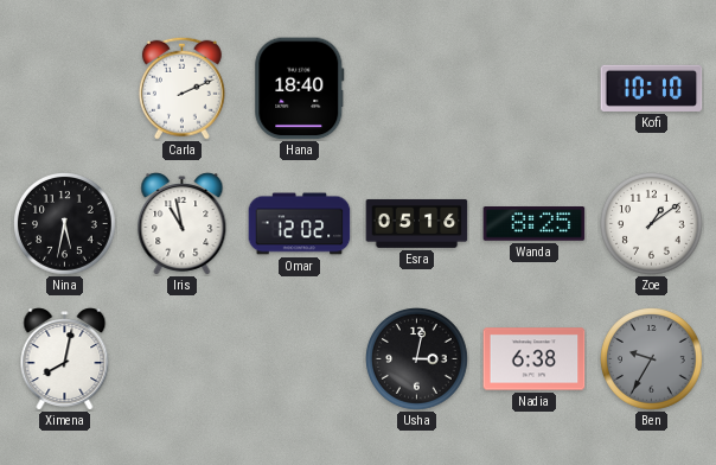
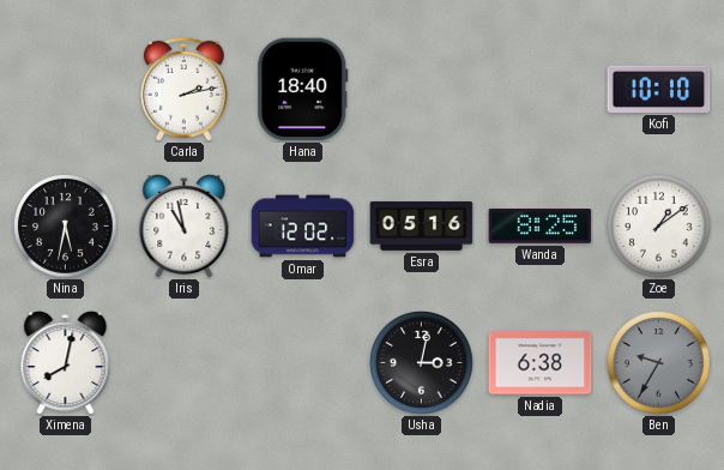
Carla: 2:11 -> 2:13
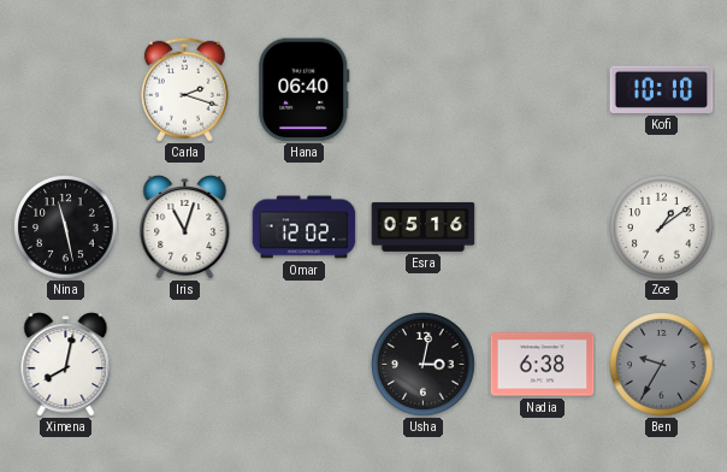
Carla: 2:13 -> 2:18
Hana: 18:40 -> 06:40
Nina: 5:32 -> 11:28
Iris: 10:58 -> 11:03
Wanda: 8:25 -> none
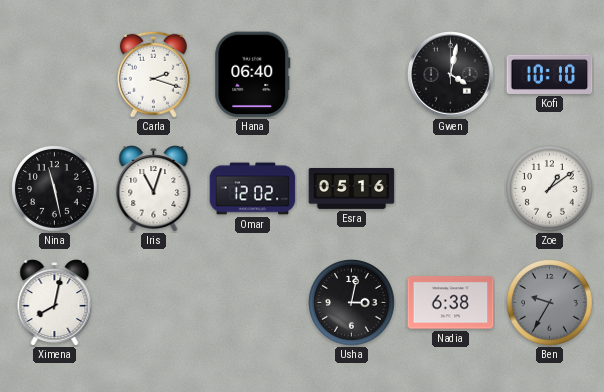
Gwen: none -> 4:02
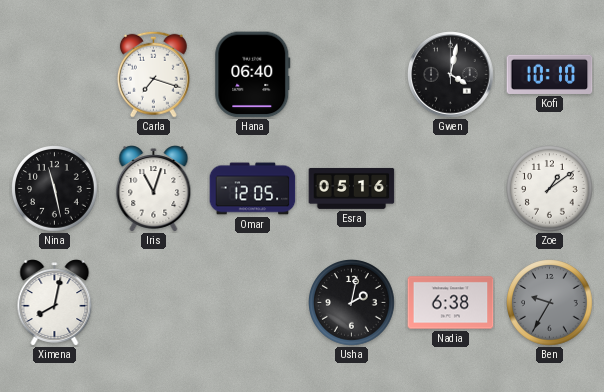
Carla: 2:18 -> 7:18
Omar: 12:02 -> 12:05
Usha: 3:02 -> 2:02
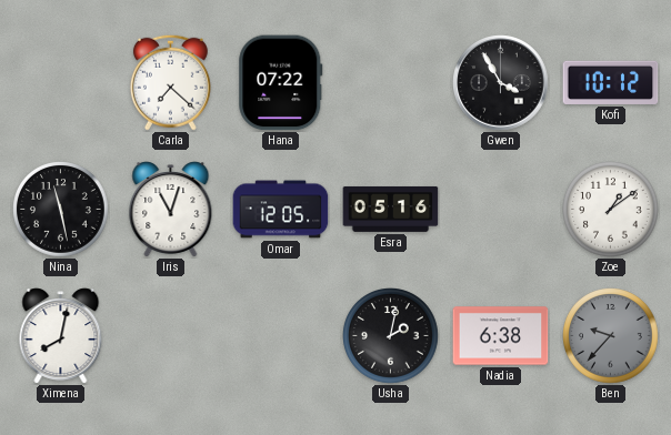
Carla: 7:18 -> 7:22
Hana: 06:40 -> 07:22
Gwen: 4:02 -> 3:55
Kofi: 10:10 -> 10:12
Ben: 9:35 -> 9:37
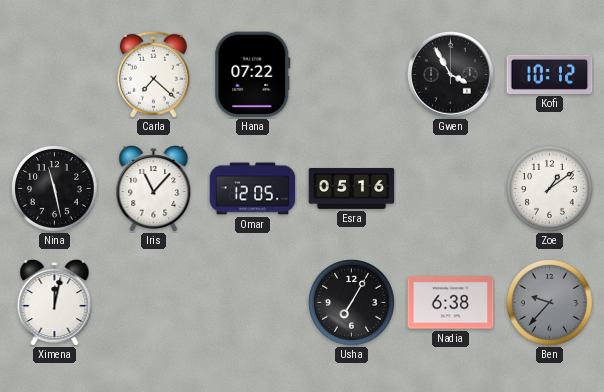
Iris: 11:03 -> 11:07
Ximena: 8:02 -> 12:02
Usha: 2:02 -> 7:05
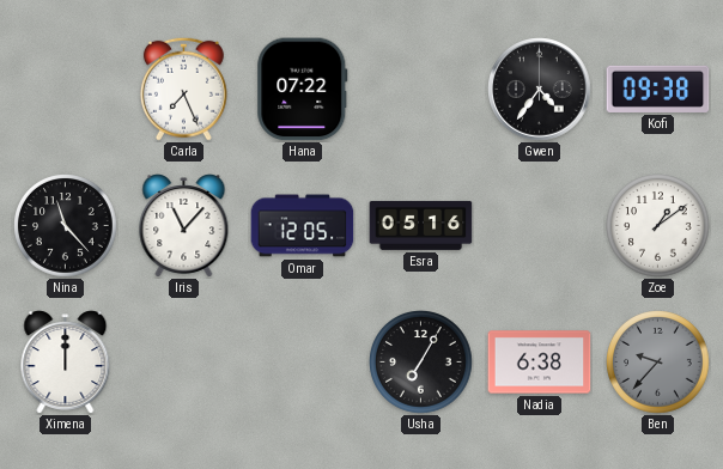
Carla: 7:22 -> 7:26
Gwen: 3:55 -> 4:36
Kofi: 10:12 -> 09:38
Nina: 11:28 -> 11:23
Ximena: 12:02 -> 12:00
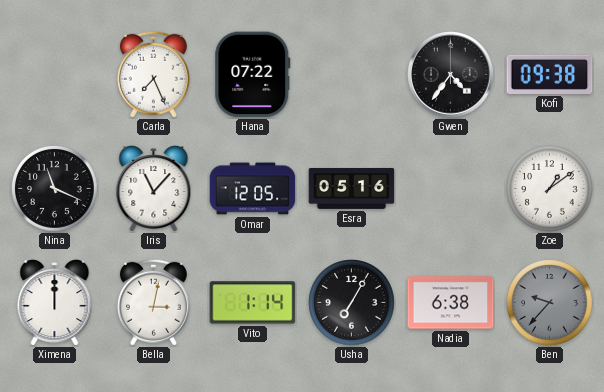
Nina: 11:23 -> 11:19
Bella: none -> 3:02
Vito: none -> 1:14
